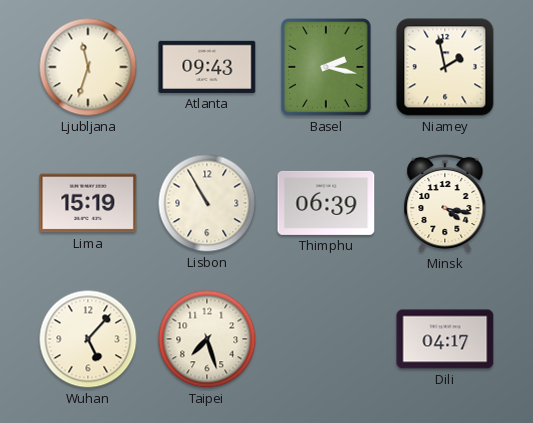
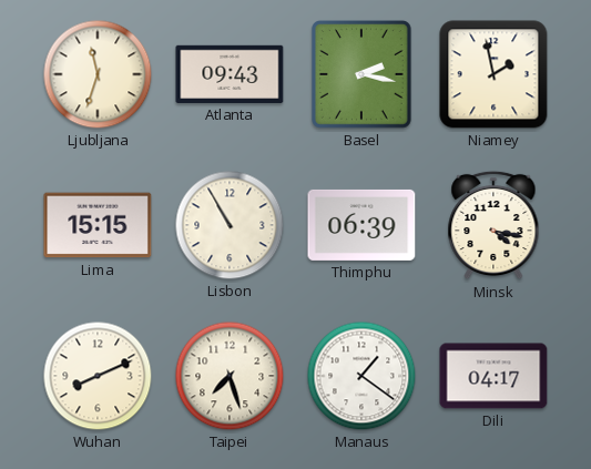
Lima: 15:19 -> 15:15
Wuhan: 5:07 -> 8:11
Manaus: none -> 1:21
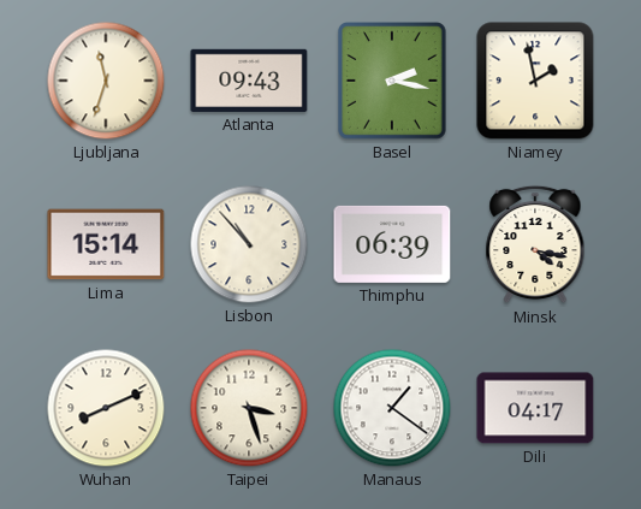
Lima: 15:15 -> 15:14
Lisbon: 10:55 -> 10:53
Taipei: 7:27 -> 3:27
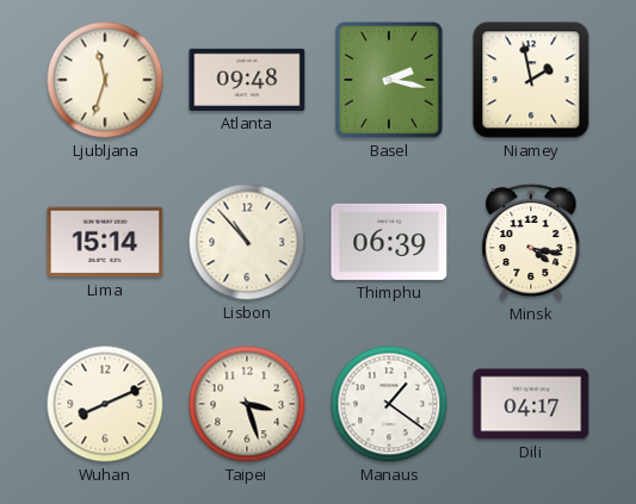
Atlanta: 09:43 -> 09:48
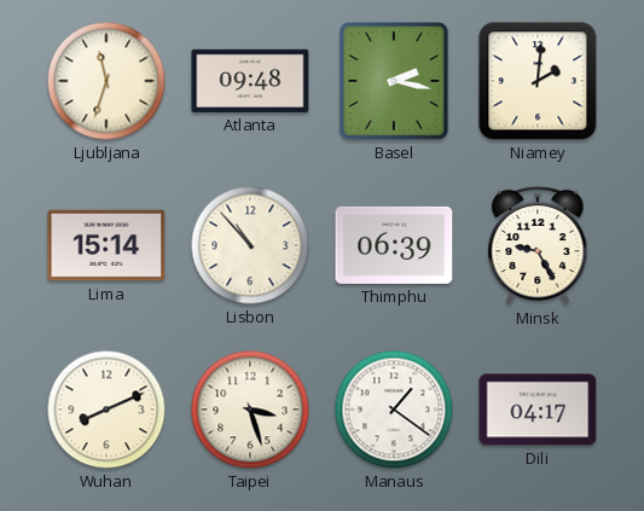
Niamey: 1:58 -> 2:01
Minsk: 4:17 -> 9:25
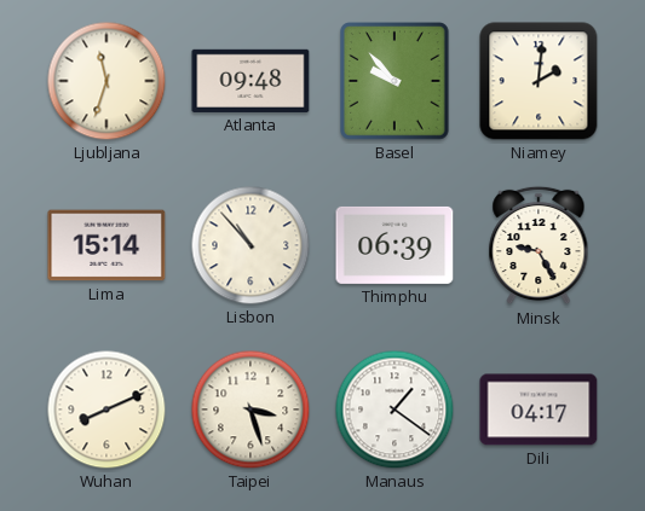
Basel: 2:17 -> 9:53
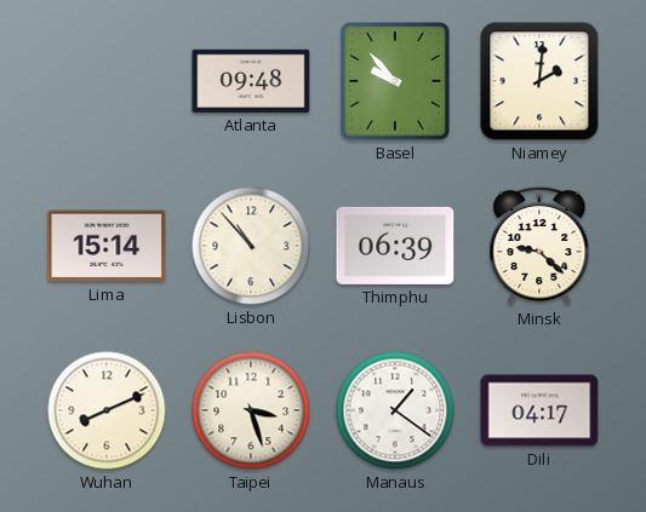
Ljubljana: 11:33 -> none
Minsk: 9:25 -> 9:22
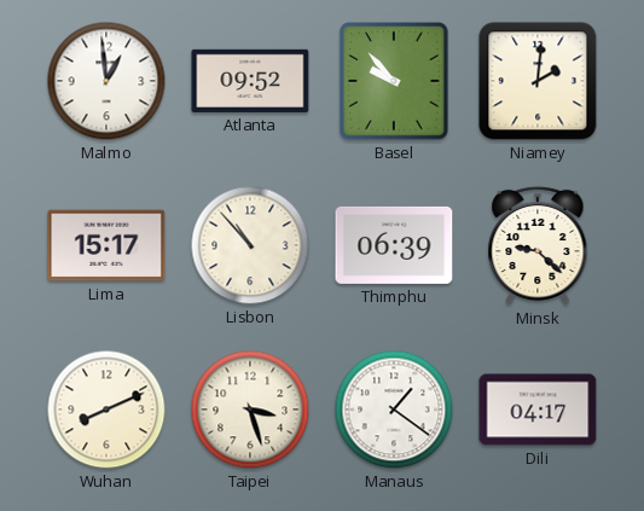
Malmo: none -> 12:59
Atlanta: 09:48 -> 09:52
Lima: 15:14 -> 15:17
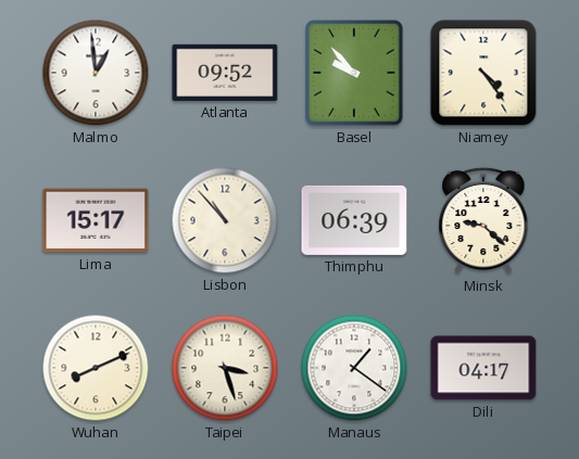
Niamey: 2:01 -> 4:24
